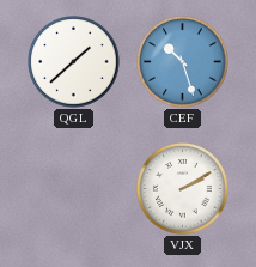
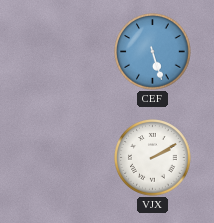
QGL: 1:38 -> none
CEF: 10:27 -> 5:27
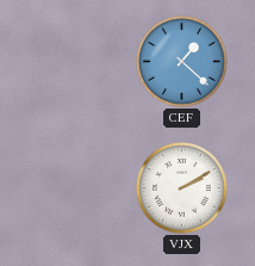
CEF: 5:27 -> 1:22
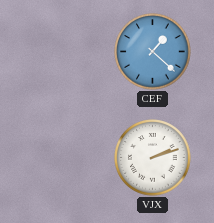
VJX: 2:10 -> 2:12
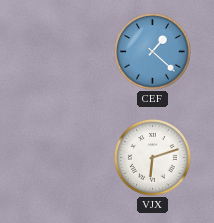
VJX: 2:12 -> 6:12
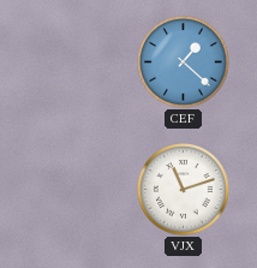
VJX: 6:12 -> 11:12
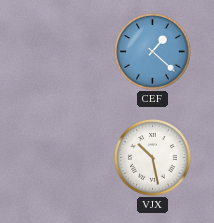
VJX: 11:12 -> 10:28
